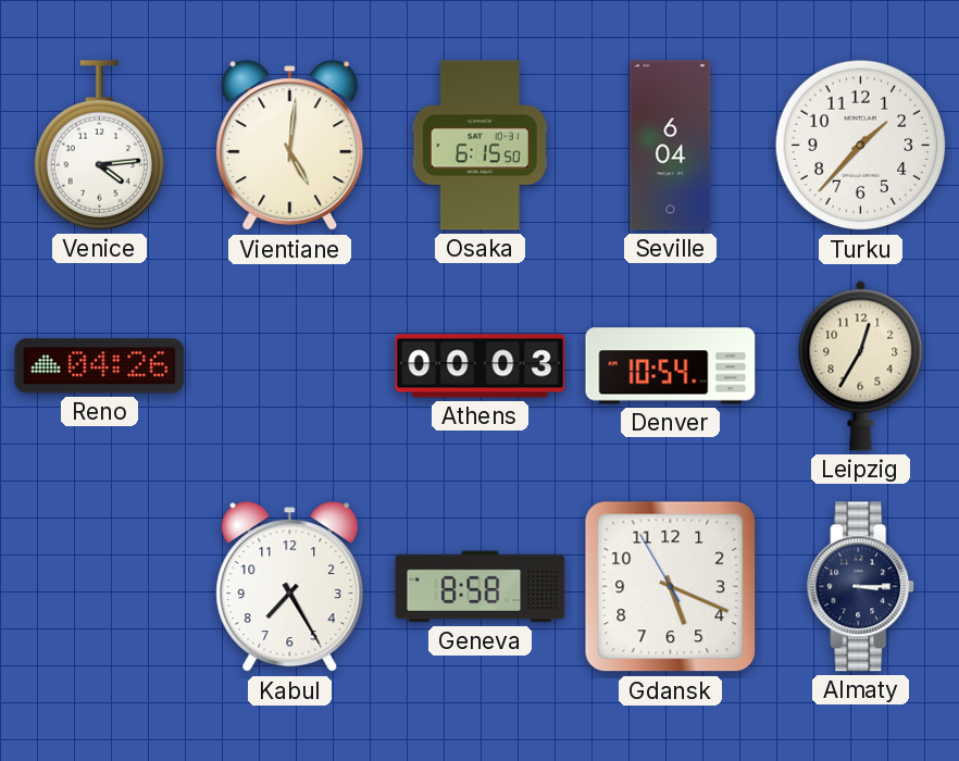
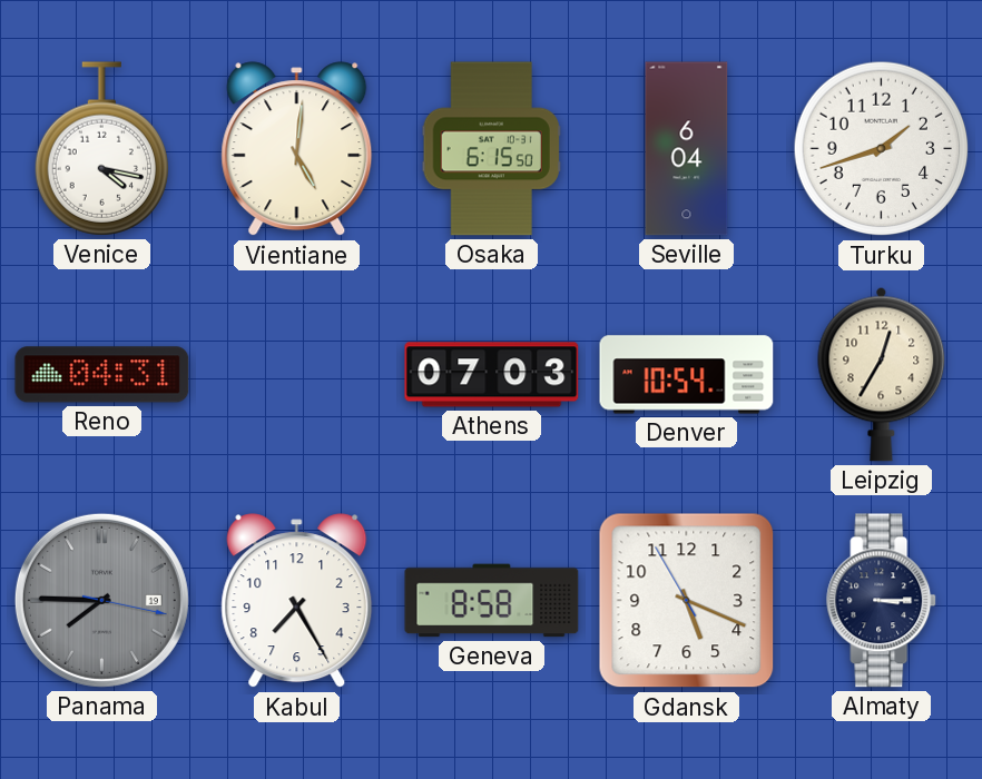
Venice: 4:14 -> 4:17
Turku: 1:37 -> 1:42
Reno: 04:26 -> 04:31
Athens: 00:03 -> 07:03
Panama: none -> 7:45
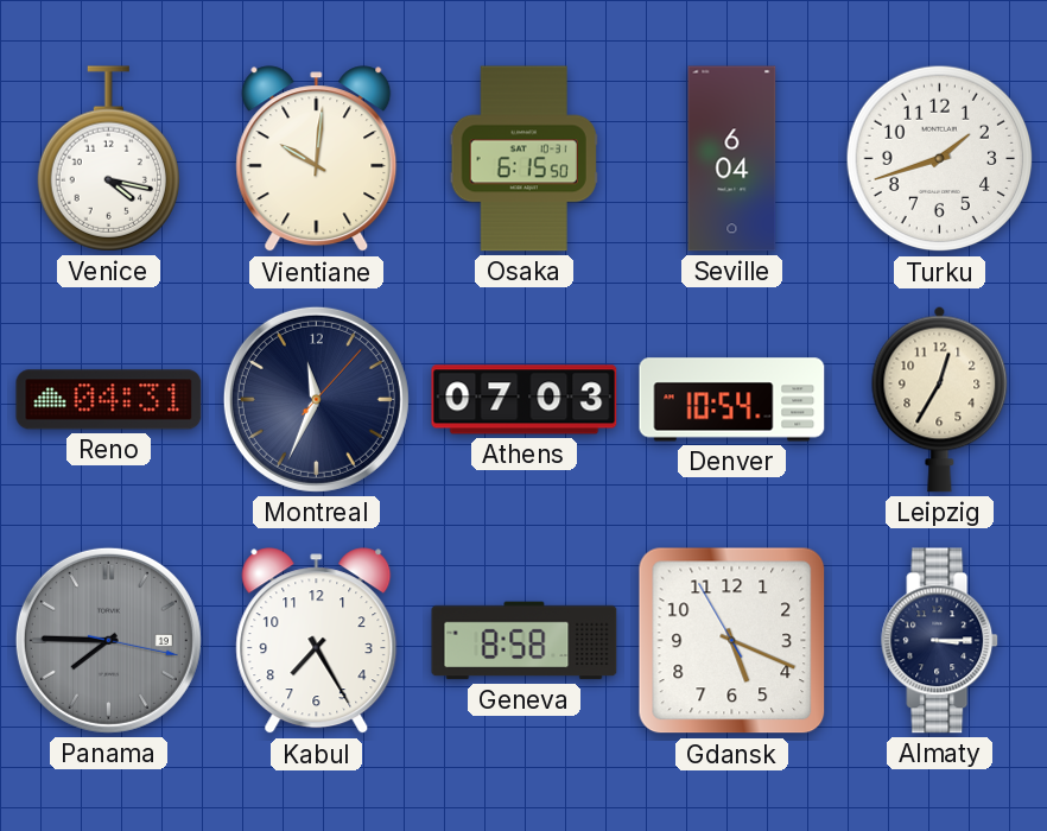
Vientiane: 5:01 -> 10:01
Montreal: none -> 11:34
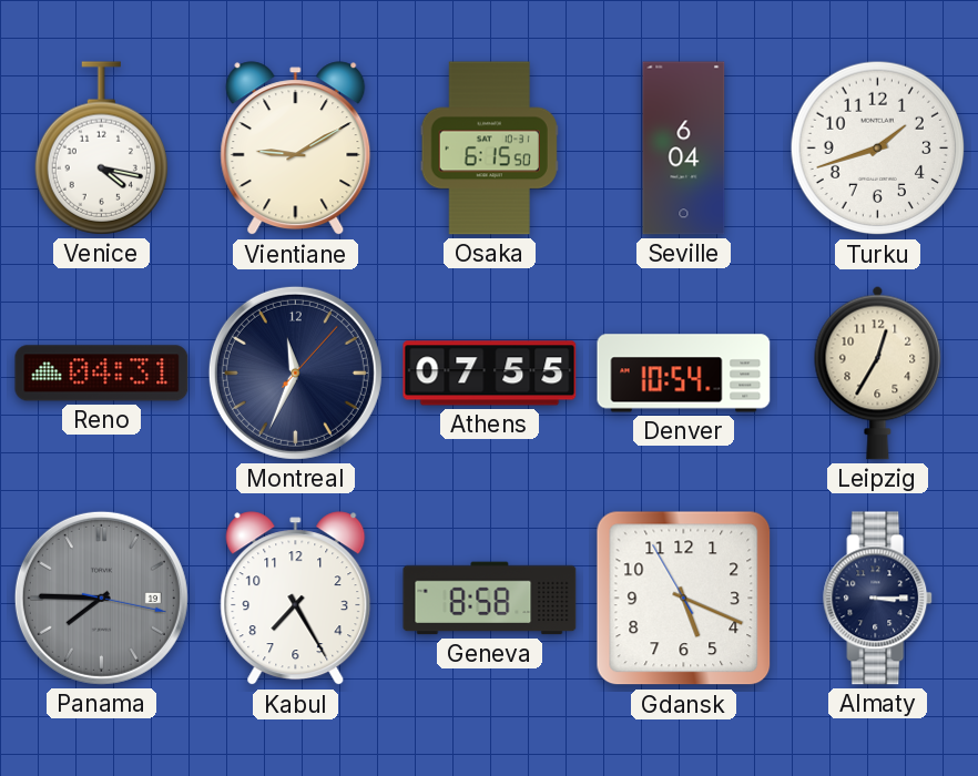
Vientiane: 10:01 -> 9:10
Athens: 07:03 -> 07:55
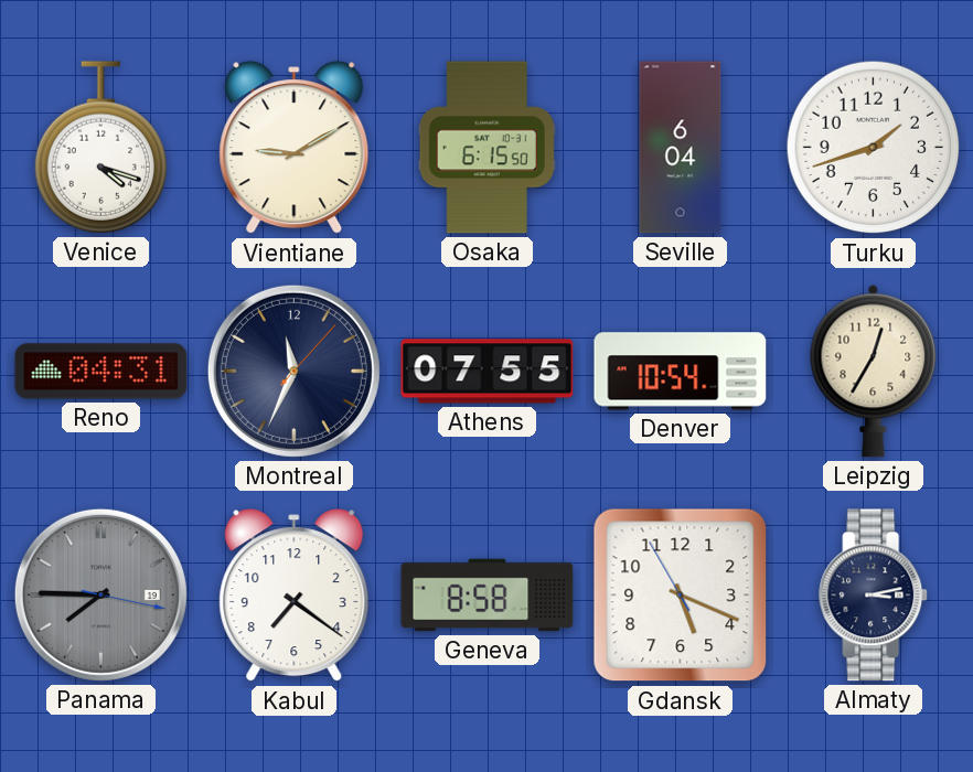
Venice: 4:17 -> 4:18
Kabul: 7:25 -> 7:21
Almaty: 3:15 -> 3:13
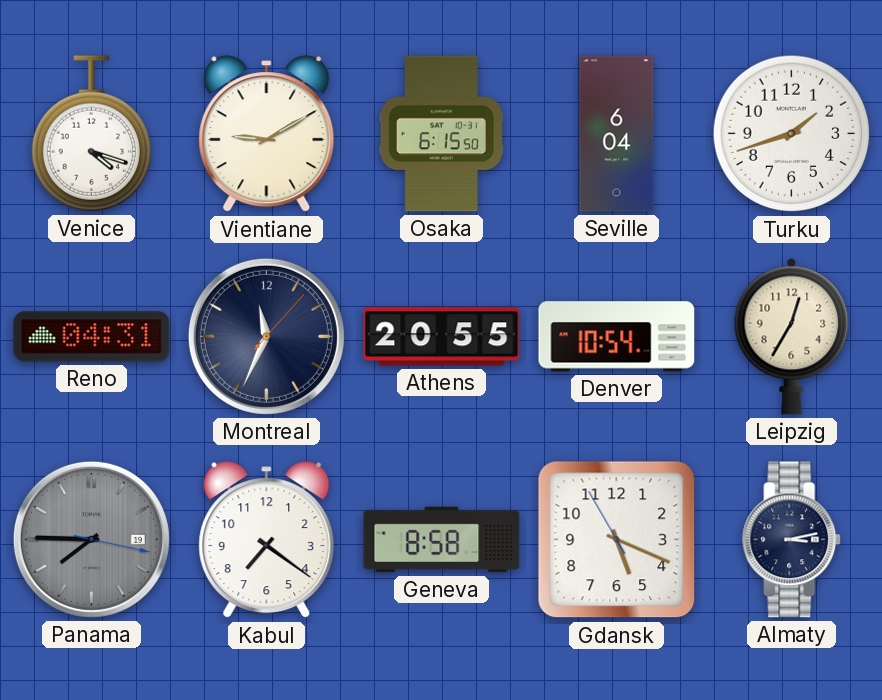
Athens: 07:55 -> 20:55
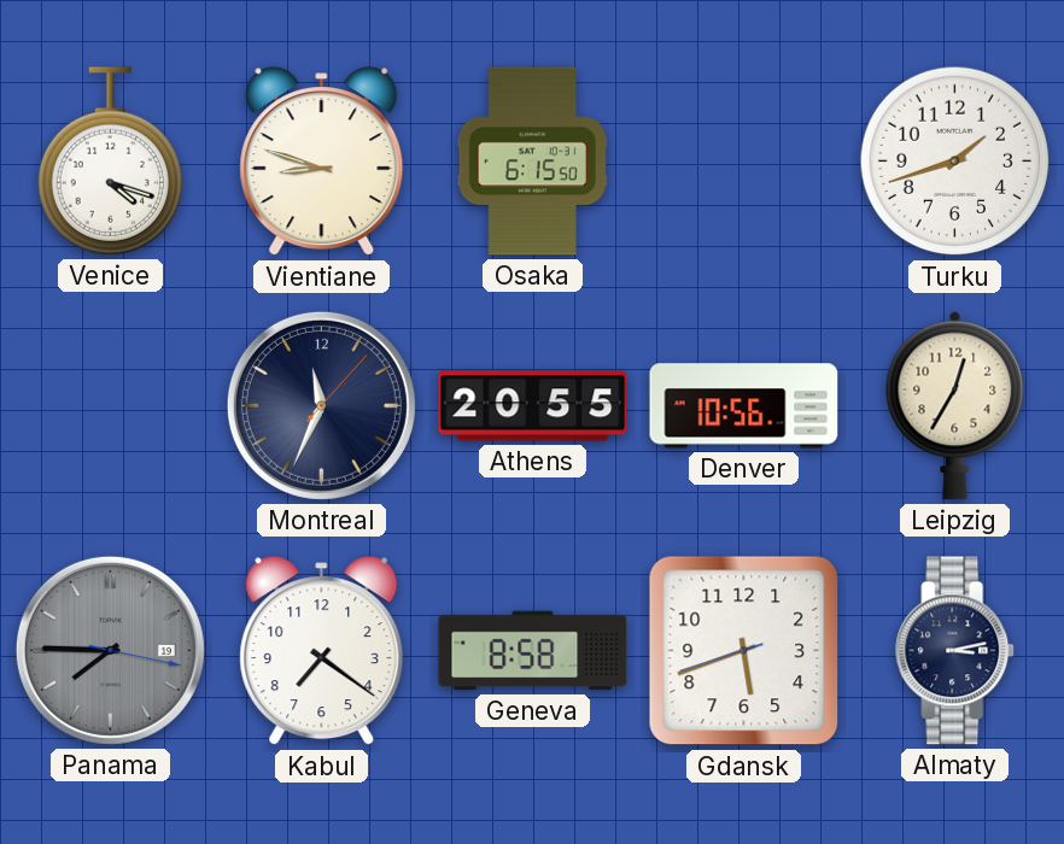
Vientiane: 9:10 -> 8:48
Seville: 6:04 -> none
Reno: 04:31 -> none
Denver: 10:54 -> 10:56
Gdansk: 5:18 -> 5:41
